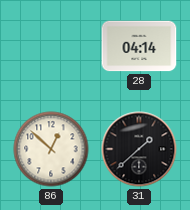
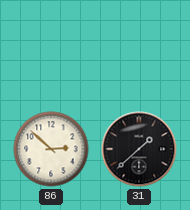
28: 04:14 -> none
86: 12:52 -> 2:52
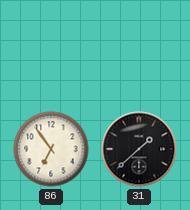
86: 2:52 -> 6:54
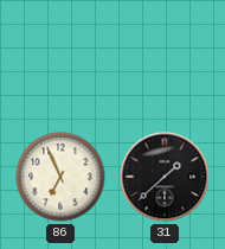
86: 6:54 -> 6:56
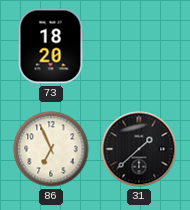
73: none -> 18:20
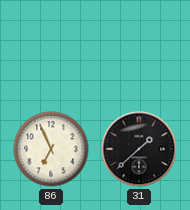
73: 18:20 -> none
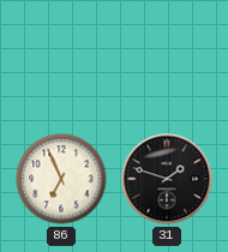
31: 1:38 -> 1:48
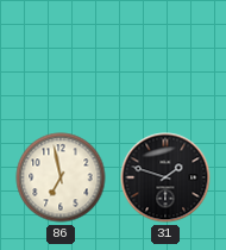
86: 6:56 -> 6:58
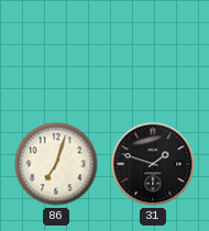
86: 6:58 -> 7:03
